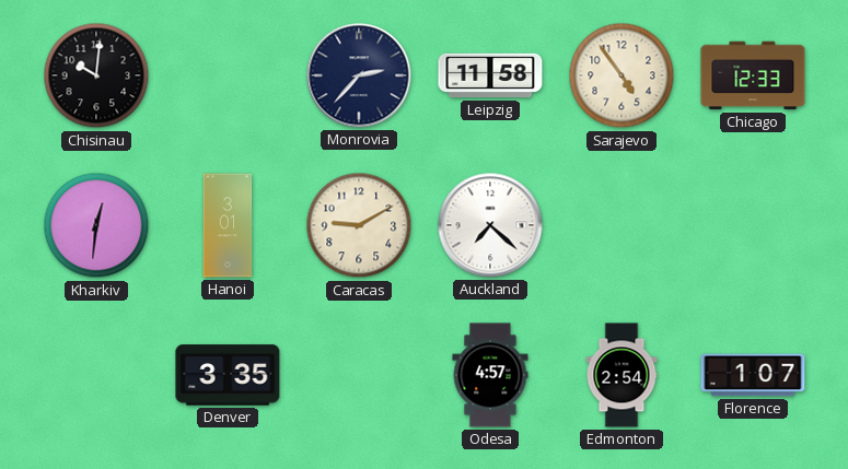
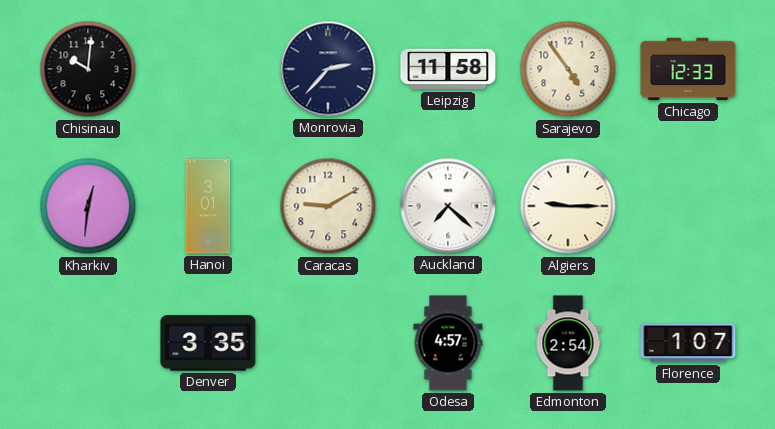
Algiers: none -> 9:15
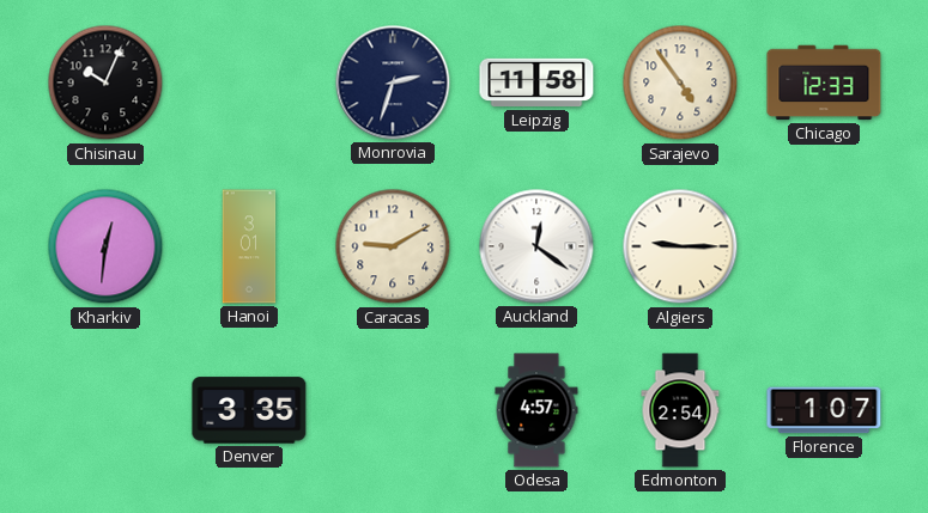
Chisinau: 10:01 -> 10:04
Monrovia: 2:37 -> 2:33
Auckland: 7:22 -> 12:21
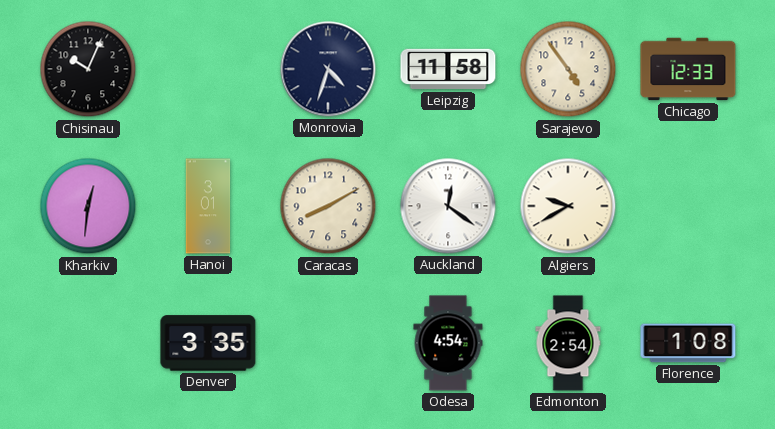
Monrovia: 2:33 -> 4:33
Caracas: 9:10 -> 8:10
Algiers: 9:15 -> 9:40
Odesa: 4:57 -> 4:54
Florence: 1:07 -> 1:08
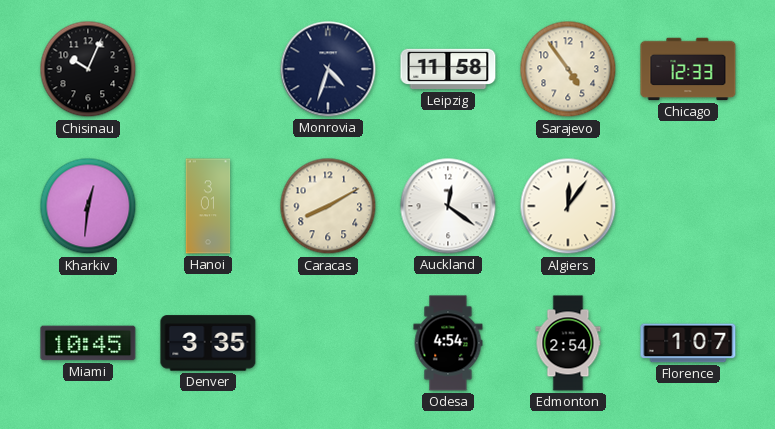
Algiers: 9:40 -> 12:06
Miami: none -> 10:45
Florence: 1:08 -> 1:07
